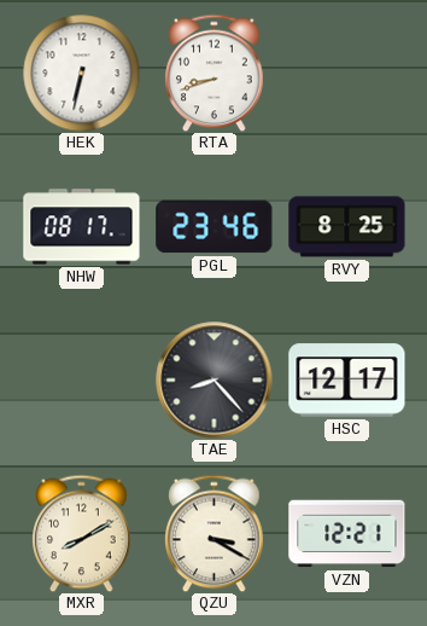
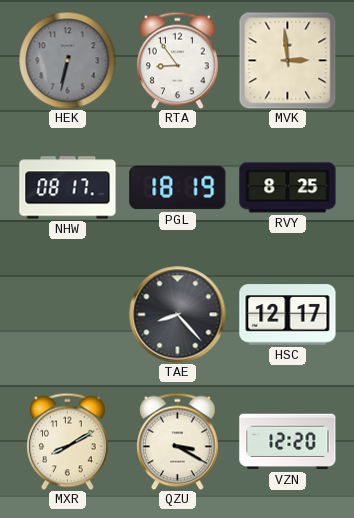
HEK dial: white -> grey
RTA: 8:42 -> 8:54
MVK: none -> 2:59
PGL: 23:46 -> 18:19
VZN: 12:21 -> 12:20
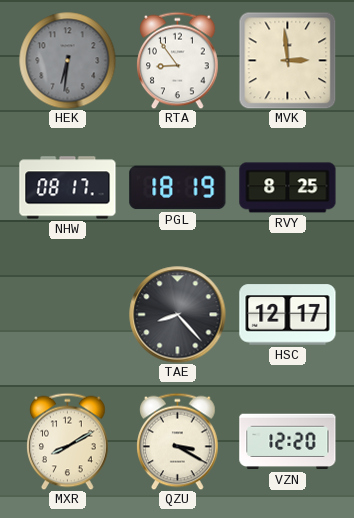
HEK: 6:32 -> 6:31
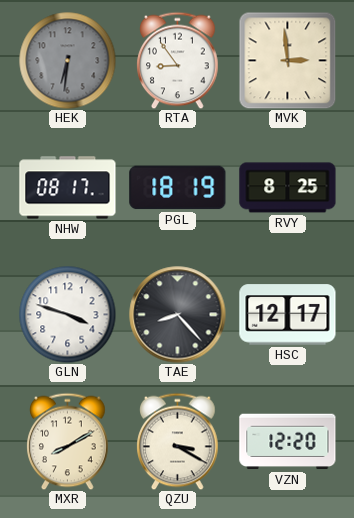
GLN: none -> 3:48
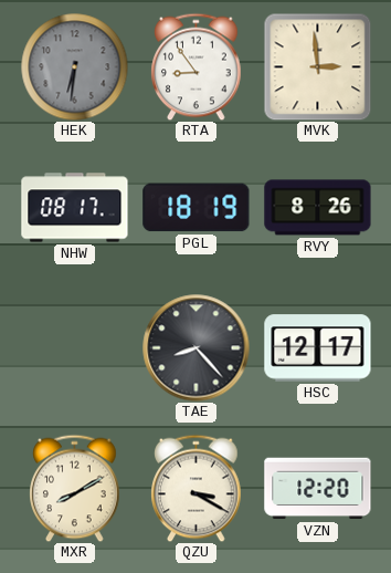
RVY: 8:25 -> 8:26
GLN: 3:48 -> none
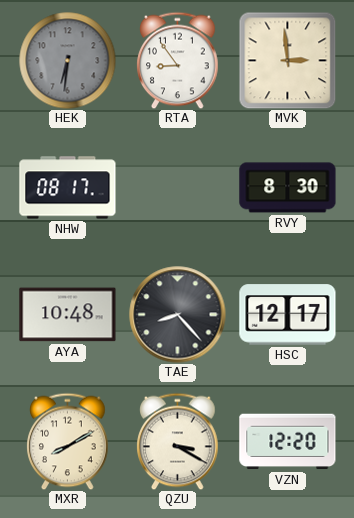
PGL: 18:19 -> none
RVY: 8:26 -> 8:30
AYA: none -> 10:48
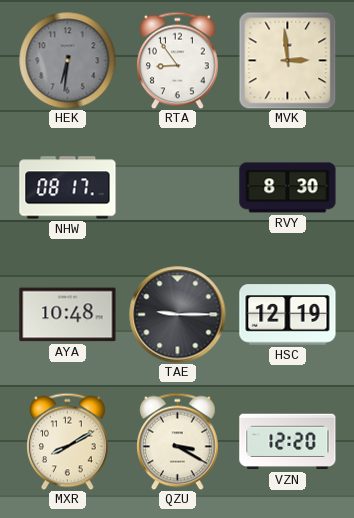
TAE: 8:23 -> 9:15
HSC: 12:17 -> 12:19
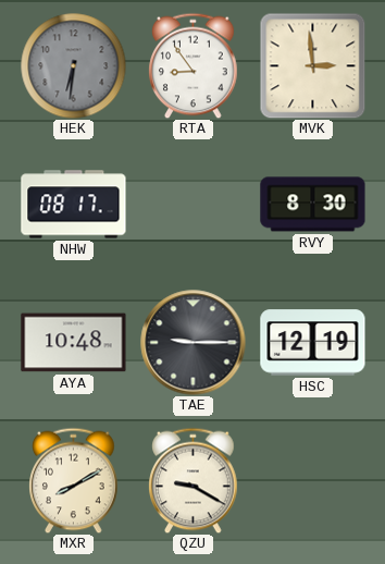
QZU: 3:20 -> 9:20
VZN: 12:20 -> none
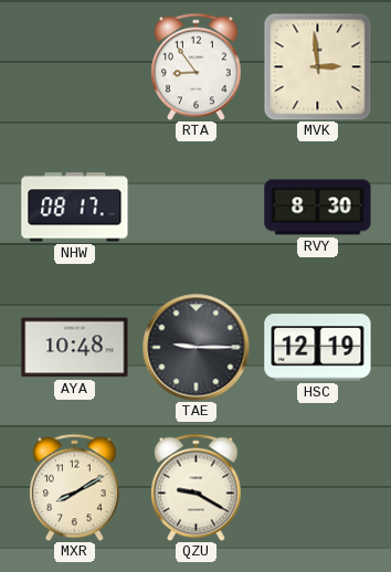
HEK: 6:31 -> none
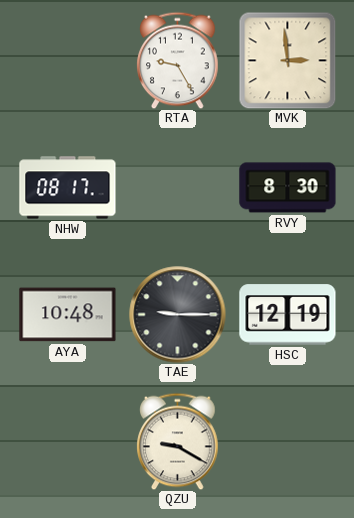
RTA: 8:54 -> 9:25
MXR: 8:10 -> none
